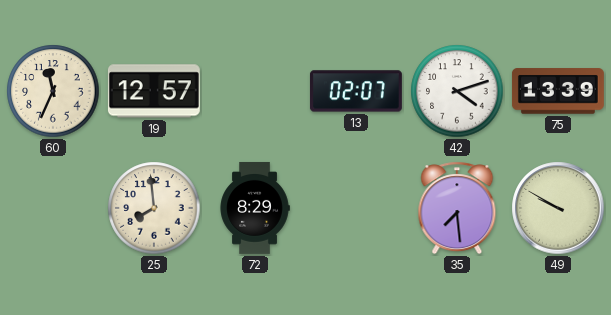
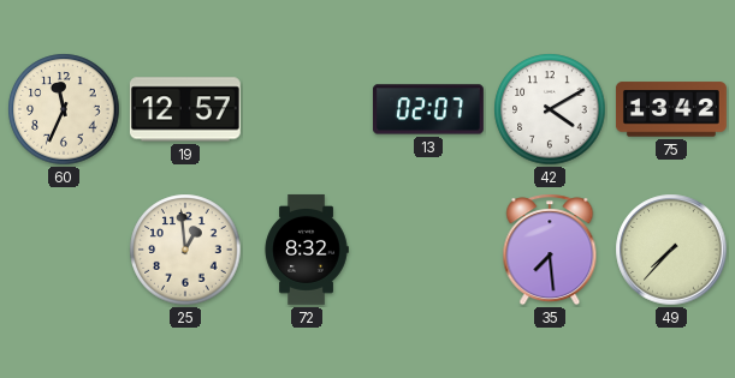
42: 4:12 -> 4:10
75: 13:39 -> 13:42
25: 7:59 -> 12:59
72: 8:29 -> 8:32
49: 9:50 -> 7:37
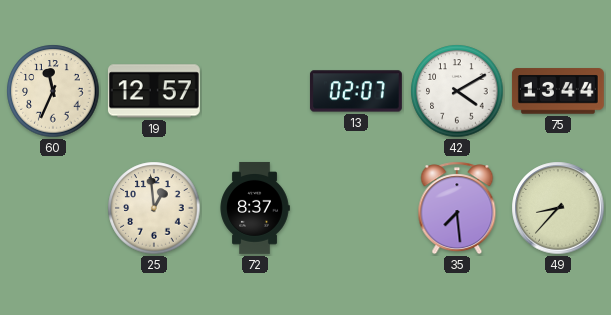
75: 13:42 -> 13:44
72: 8:32 -> 8:37
49: 7:37 -> 8:37
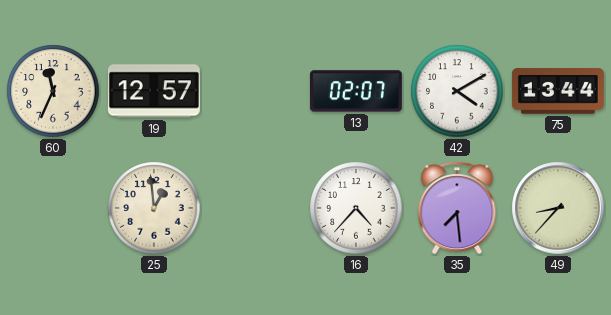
72: 8:37 -> none
16: none -> 4:37
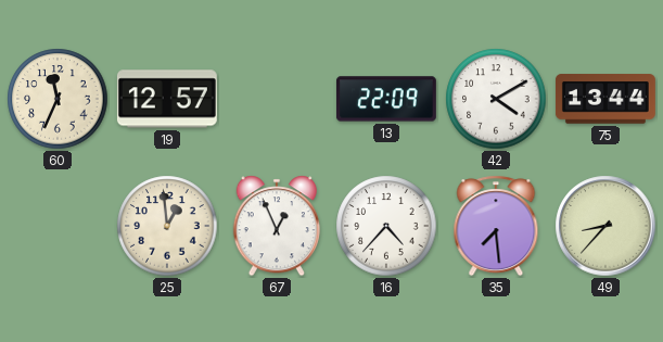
13: 02:07 -> 22:09
67: none -> 12:56
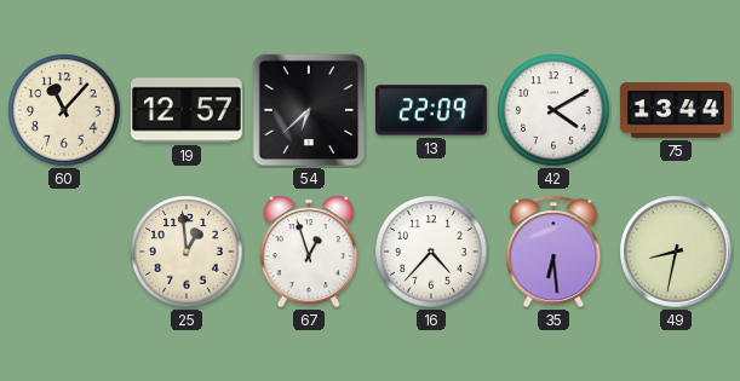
60: 11:34 -> 11:07
54: none -> 6:38
67: 12:56 -> 12:57
35: 7:29 -> 6:29
49: 8:37 -> 8:32
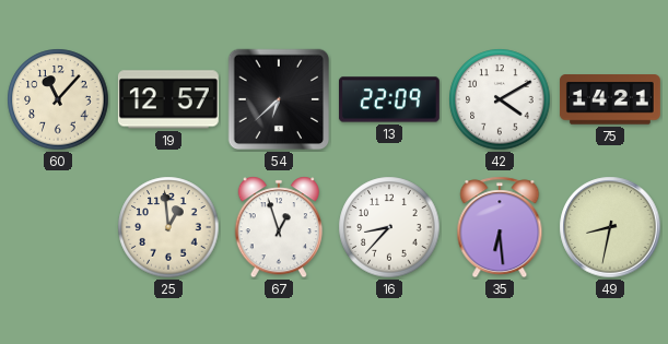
75: 13:44 -> 14:21
16: 4:37 -> 8:37
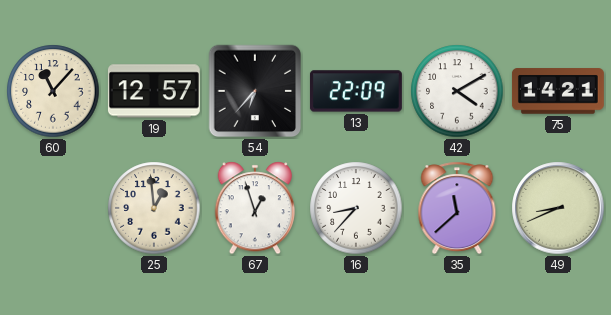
54: 6:38 -> 6:37
35: 6:29 -> 11:38
49: 8:32 -> 8:41
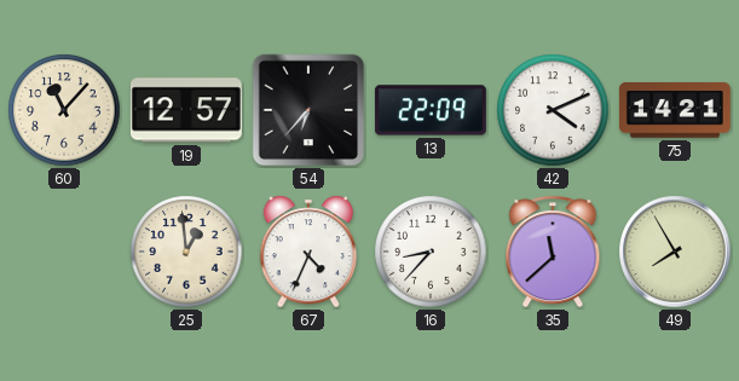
42: 4:10 -> 4:11
67: 12:57 -> 4:34
49: 8:41 -> 7:55
